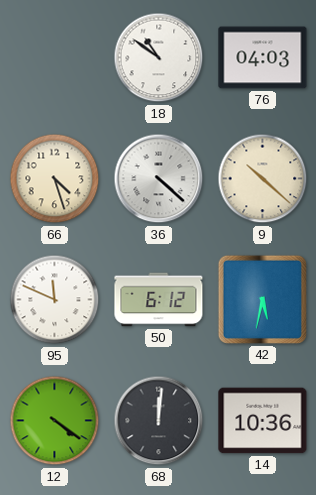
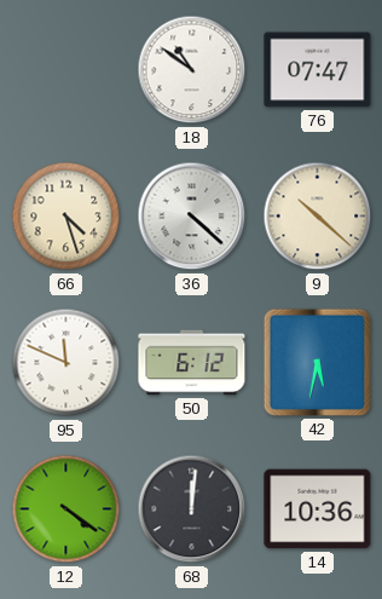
76: 04:03 -> 07:47
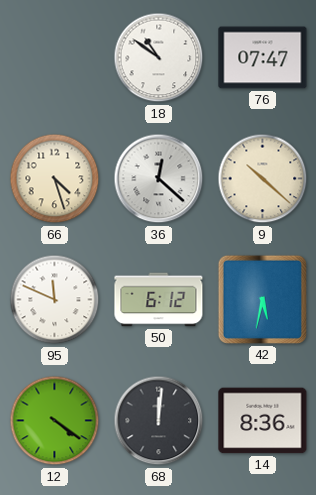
36: 4:22 -> 12:22
14: 10:36 -> 8:36
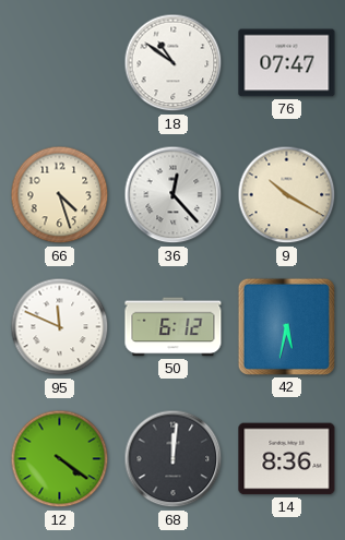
36: 12:22 -> 12:23
9: 10:22 -> 10:20
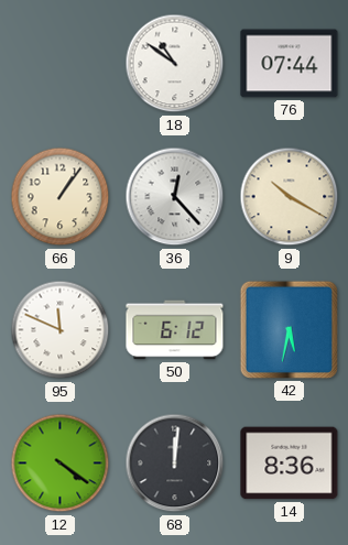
76: 07:47 -> 07:44
66: 4:27 -> 1:06
